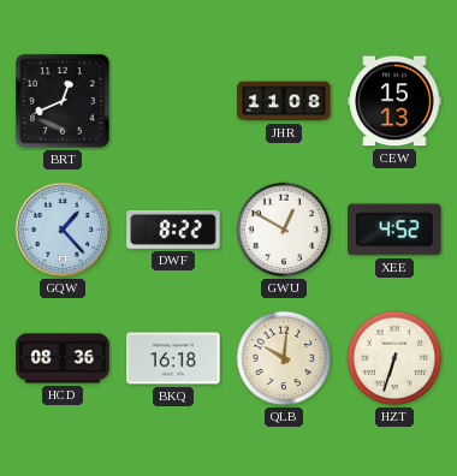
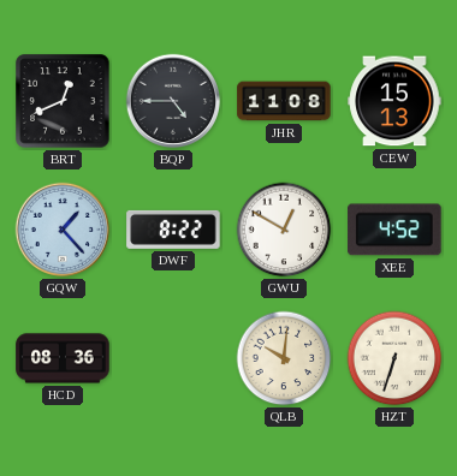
BQP: none -> 4:45
BKQ: 16:18 -> none
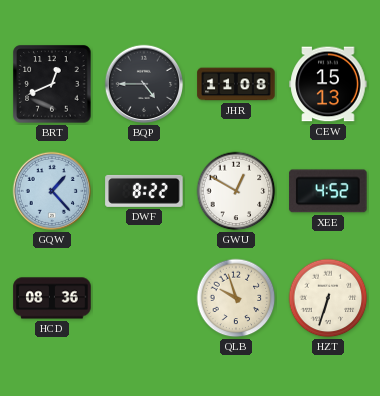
QLB: 10:01 -> 9:57
